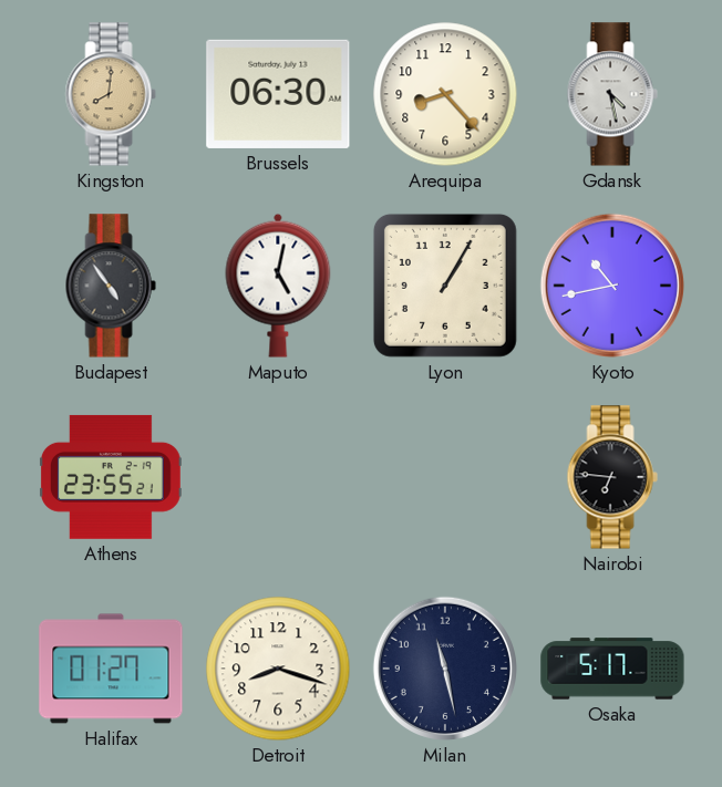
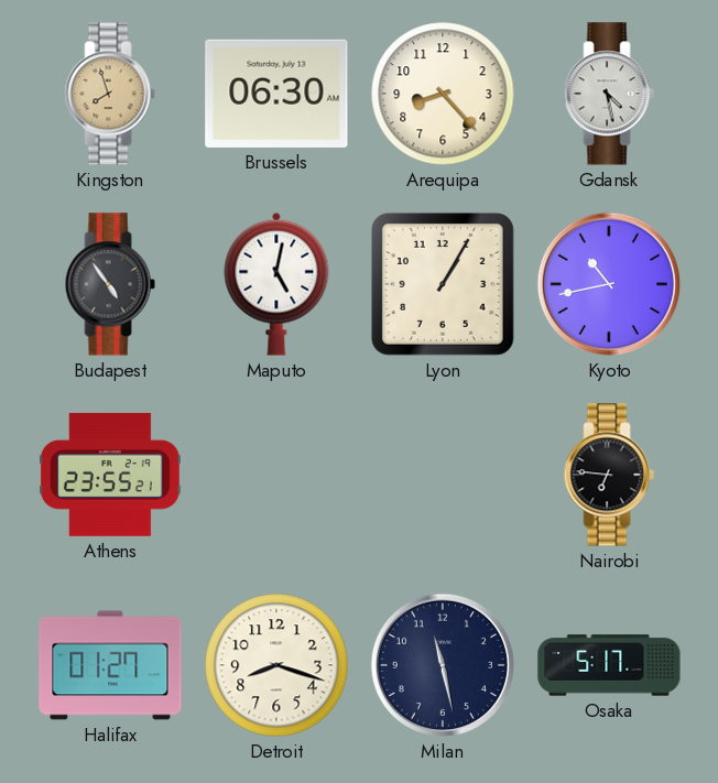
Kingston: 8:01 -> 7:57
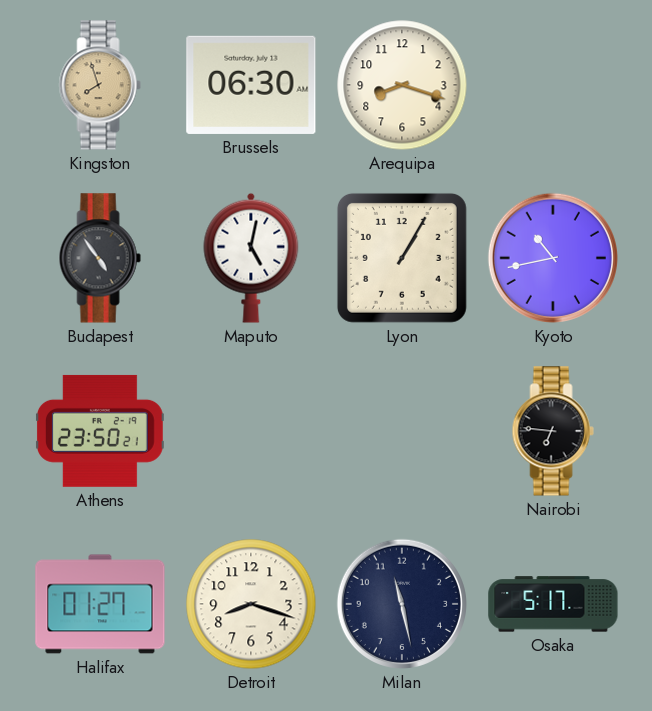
Arequipa: 8:23 -> 8:18
Gdansk: 4:28 -> none
Athens: 23:55 -> 23:50
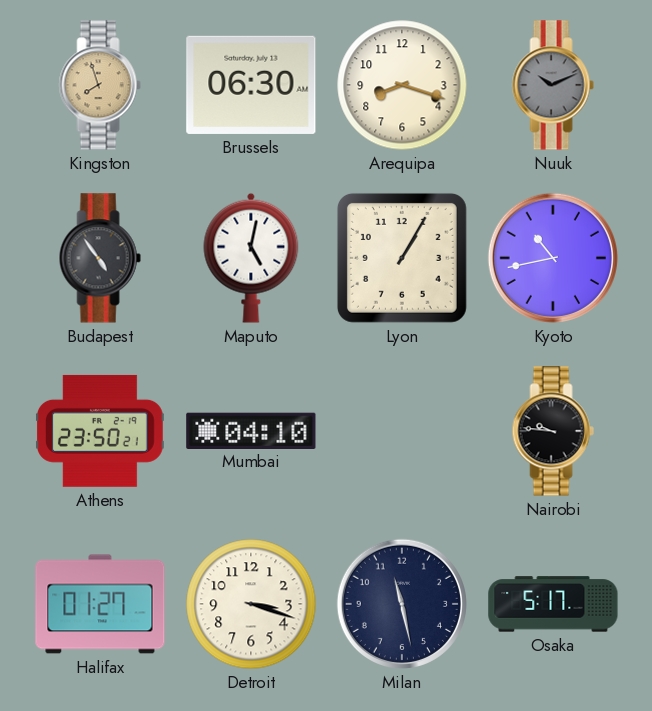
Nuuk: none -> 10:11
Mumbai: none -> 04:10
Nairobi: 6:46 -> 9:46
Detroit: 8:18 -> 3:18
